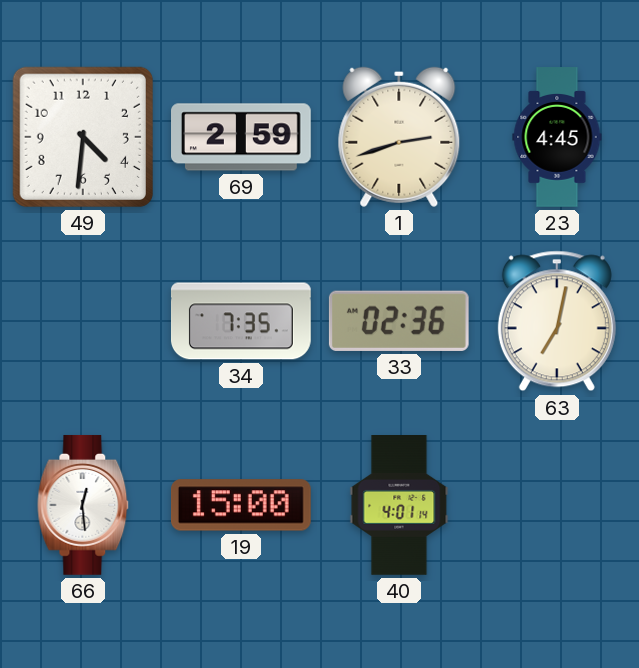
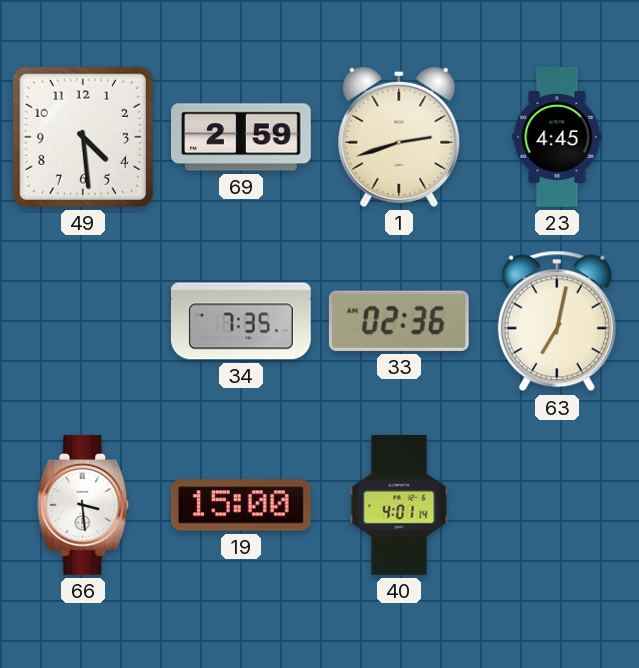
49: 4:31 -> 4:29
66: 12:29 -> 3:29
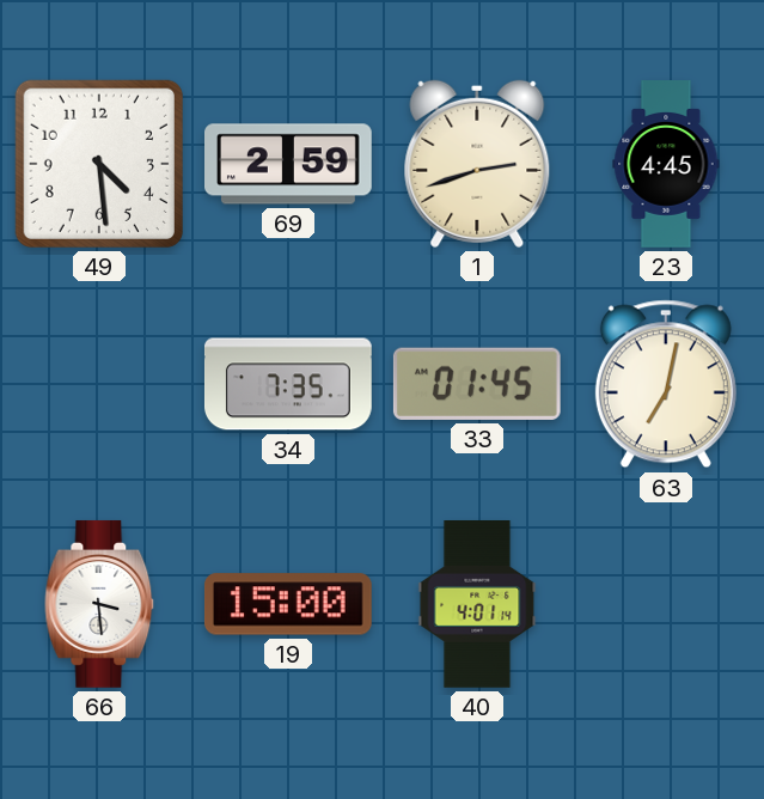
33: 02:36 -> 01:45
